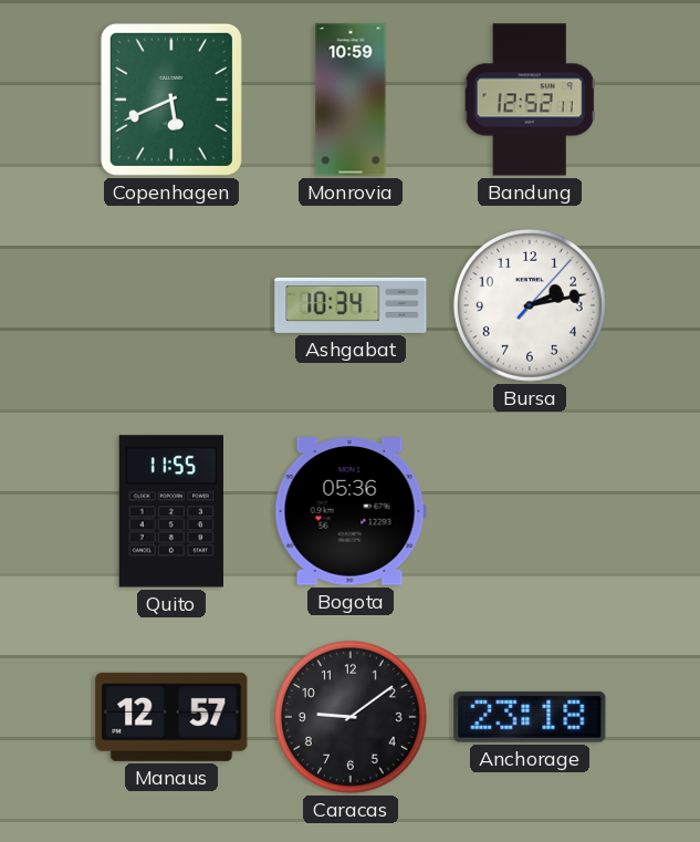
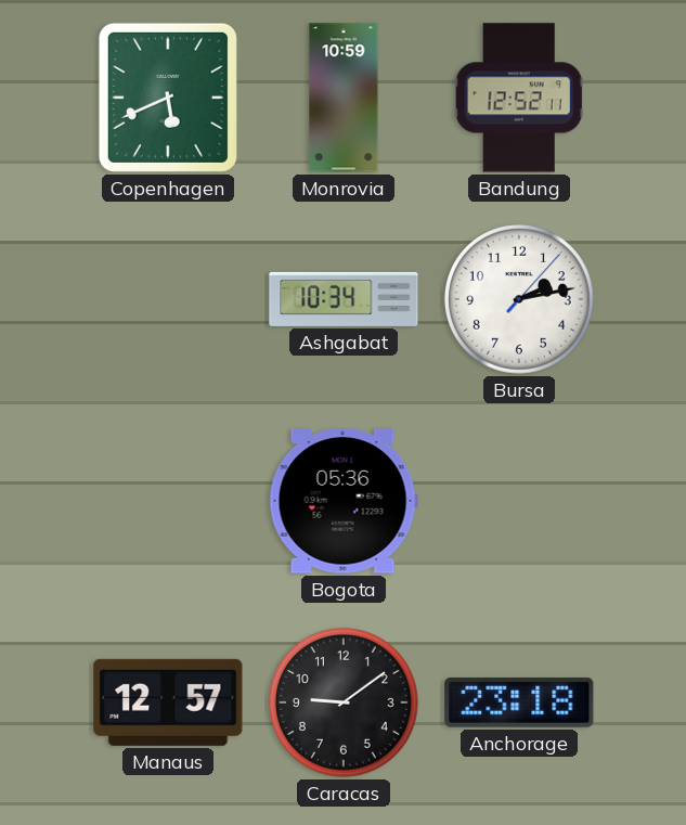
Quito: 11:55 -> none
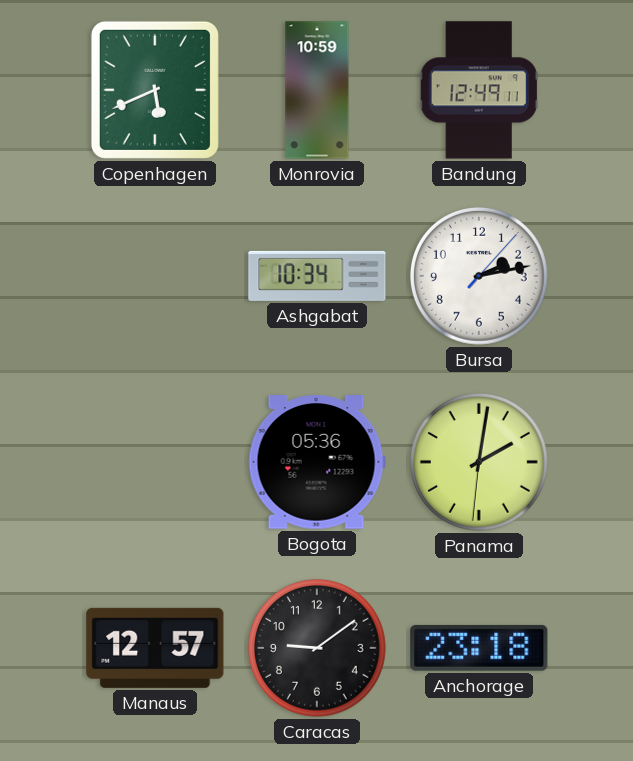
Bandung: 12:52 -> 12:49
Panama: none -> 2:01
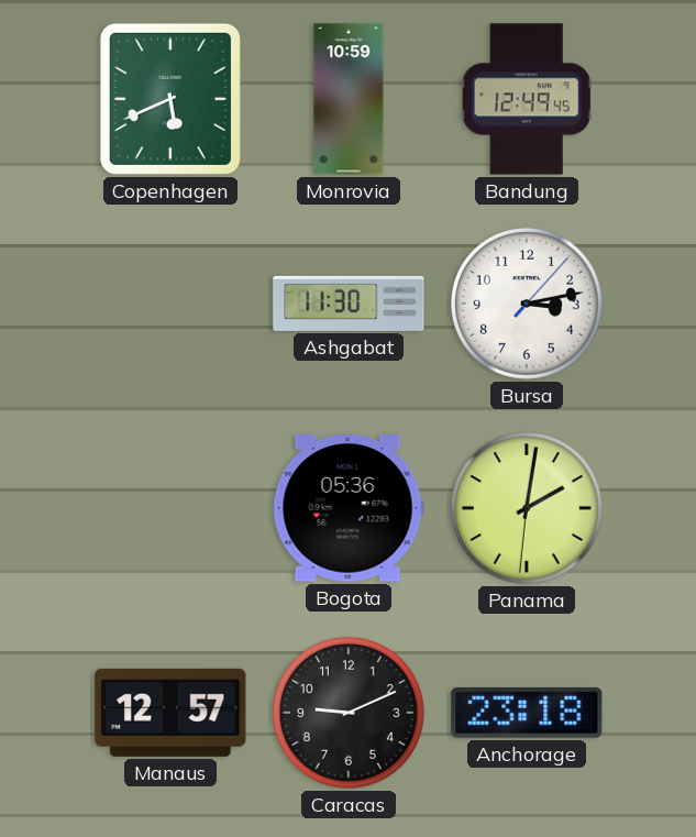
Bandung: 12:49:11 -> 12:49:45
Ashgabat: 10:34 -> 11:30
Bursa: 2:13 -> 3:13
Caracas: 9:09 -> 9:11
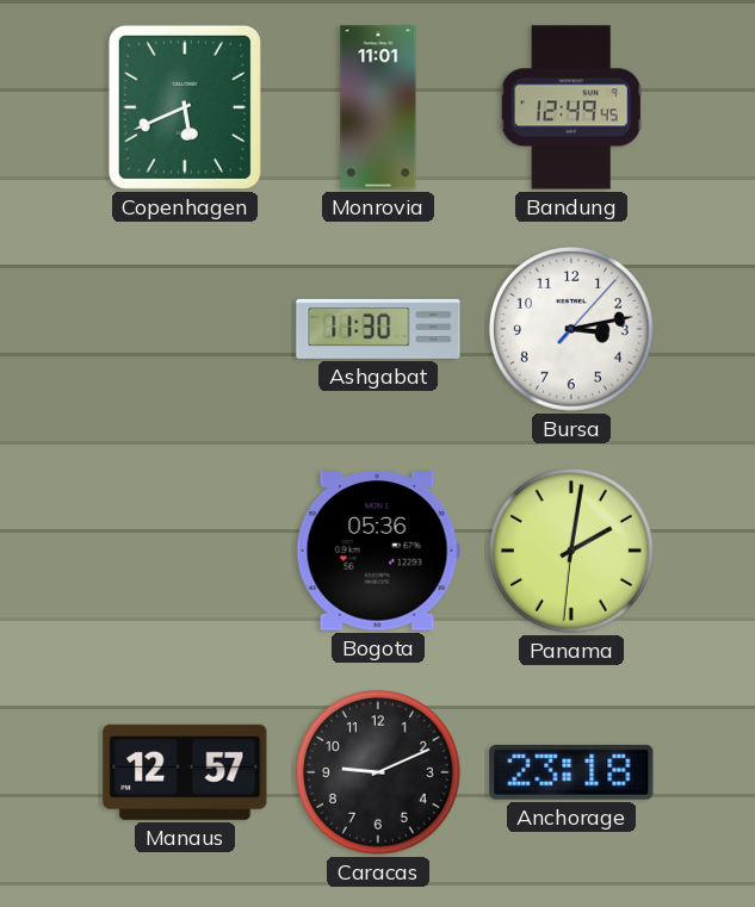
Monrovia: 10:59 -> 11:01
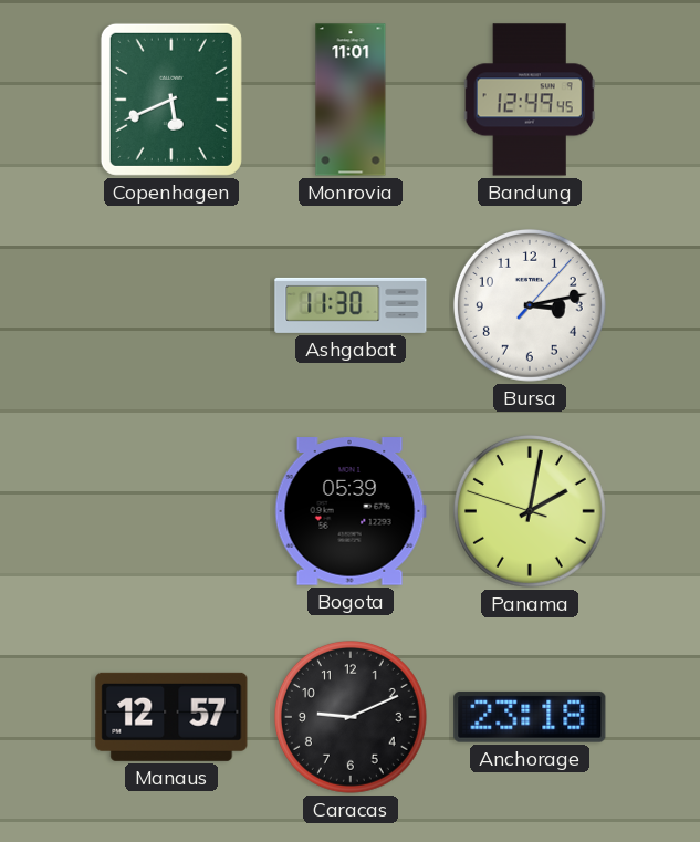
Bogota: 05:36 -> 05:39
Panama: 2:01:31 -> 2:01:48
